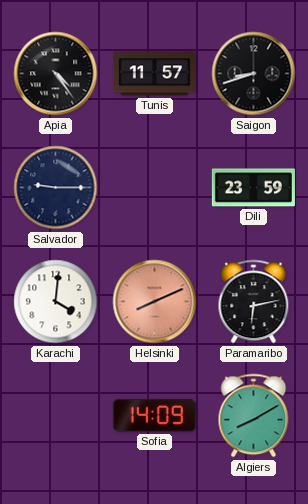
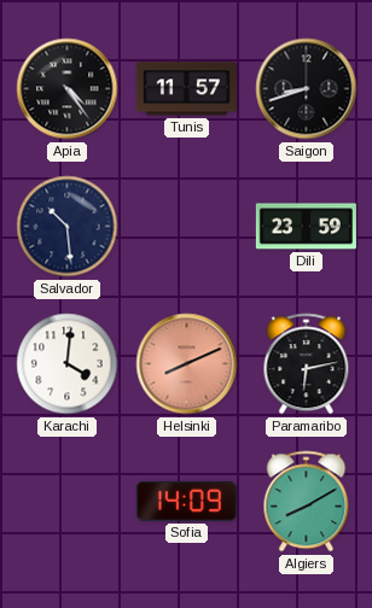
Salvador: 9:15 -> 10:29
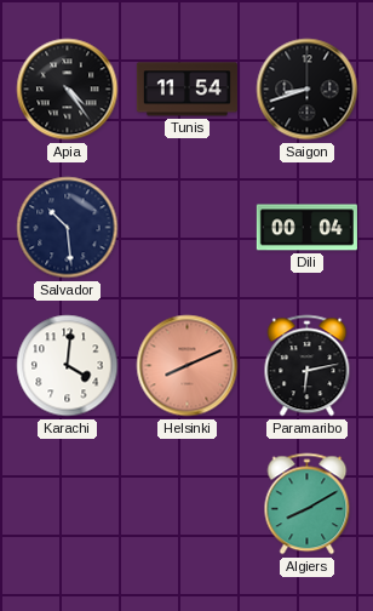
Tunis: 11:57 -> 11:54
Dili: 23:59 -> 00:04
Sofia: 14:09 -> none
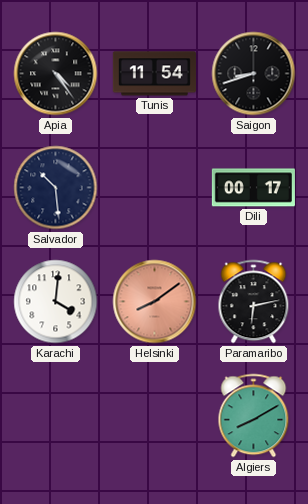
Dili: 00:04 -> 00:17
Helsinki: 8:11 -> 8:09
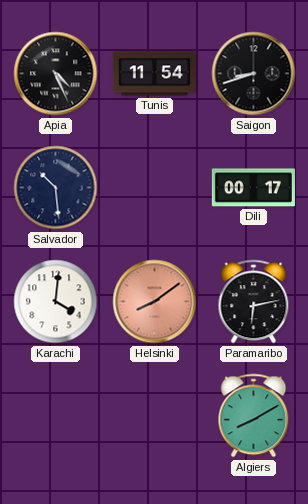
Apia: 4:24 -> 4:26
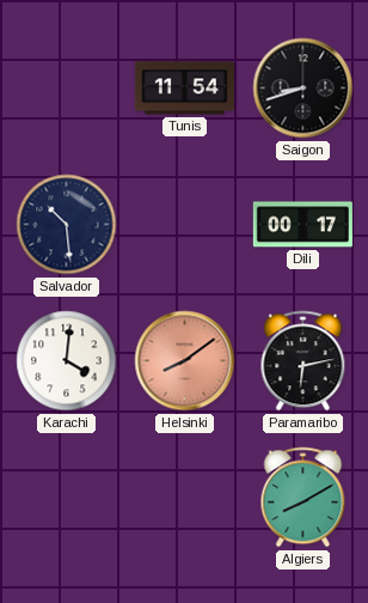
Apia: 4:26 -> none
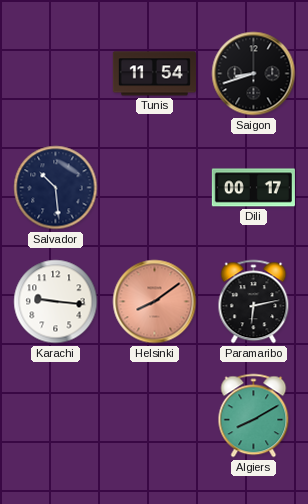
Karachi: 4:01 -> 9:16
